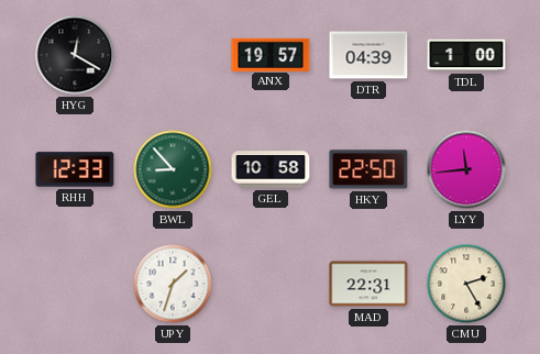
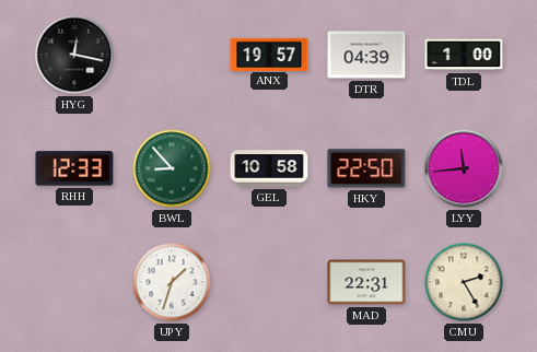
HYG: 12:20 -> 12:17
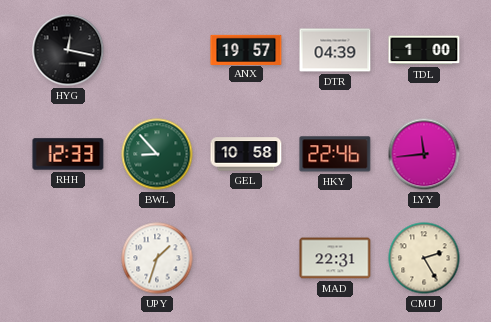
HKY: 22:50 -> 22:46
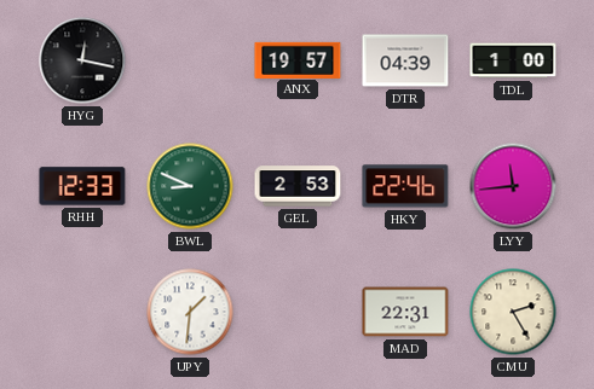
BWL: 8:53 -> 8:49
GEL: 10:58 -> 2:53
UPY: 1:33 -> 1:31
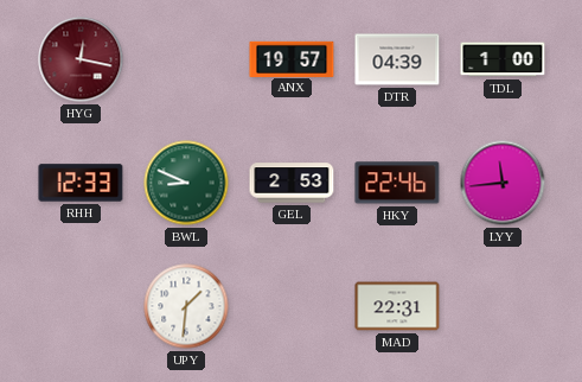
HYG dial: black -> burgundy
CMU: 2:25 -> none
